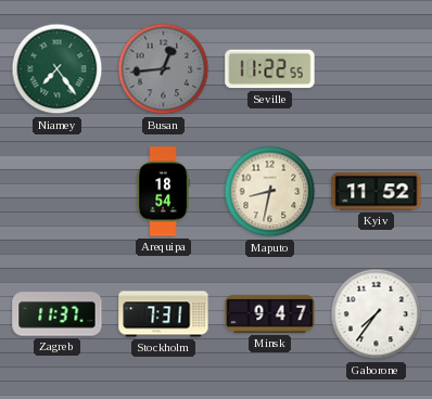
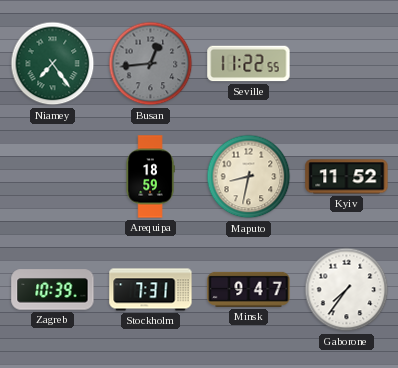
Arequipa: 18:54 -> 18:59
Zagreb: 11:37 -> 10:39
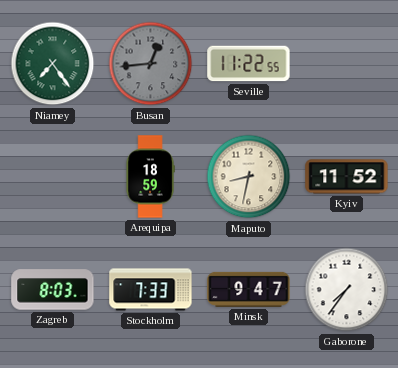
Zagreb: 10:39 -> 8:03
Stockholm: 7:31 -> 7:33
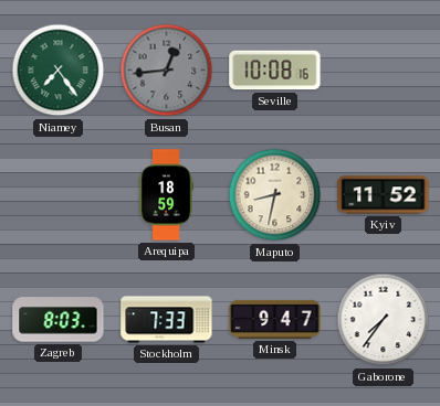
Seville: 11:22 -> 10:08
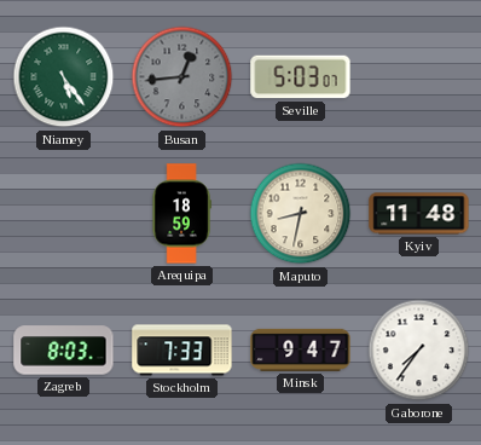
Niamey: 7:24 -> 5:24
Seville: 10:08 -> 5:03
Kyiv: 11:52 -> 11:48
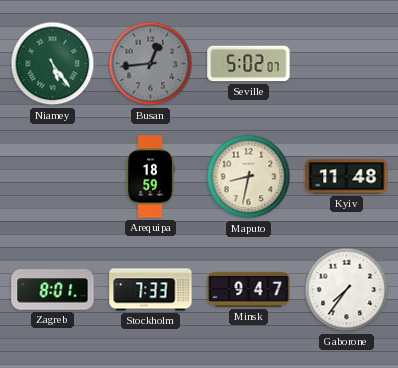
Seville: 5:03 -> 5:02
Zagreb: 8:03 -> 8:01
